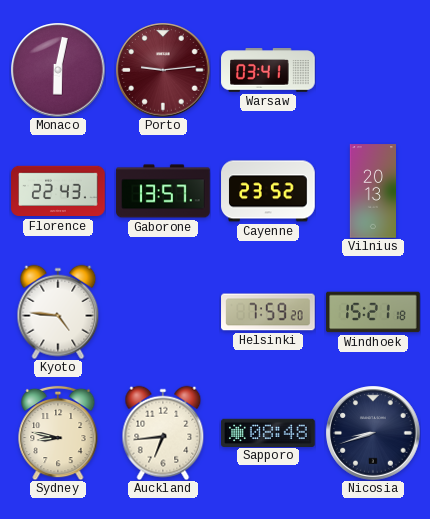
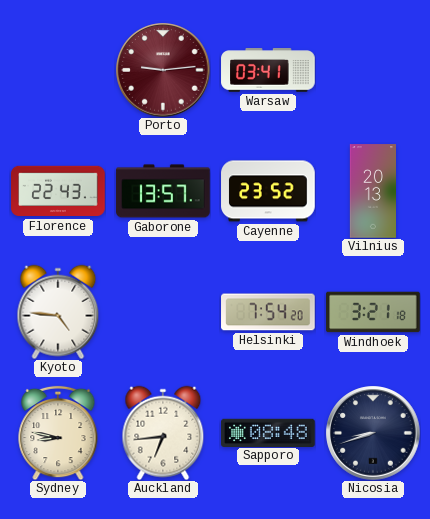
Monaco: 6:02 -> none
Helsinki: 7:59 -> 7:54
Windhoek: 15:21 -> 3:21
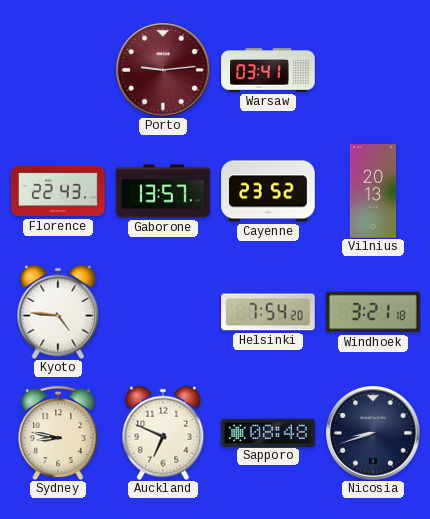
Auckland: 6:44 -> 6:49
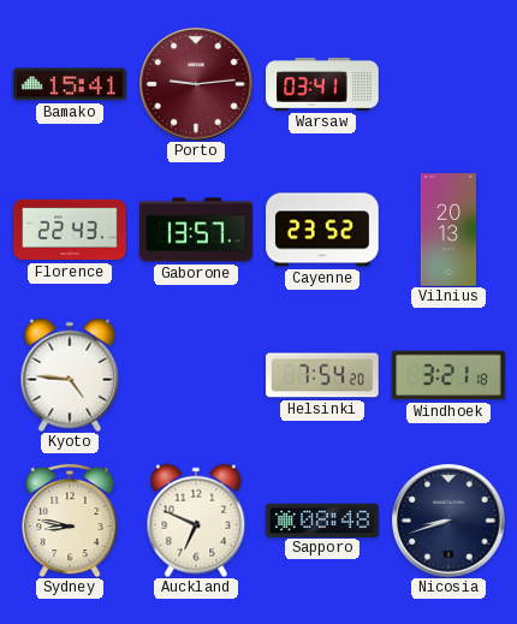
Bamako: none -> 15:41
